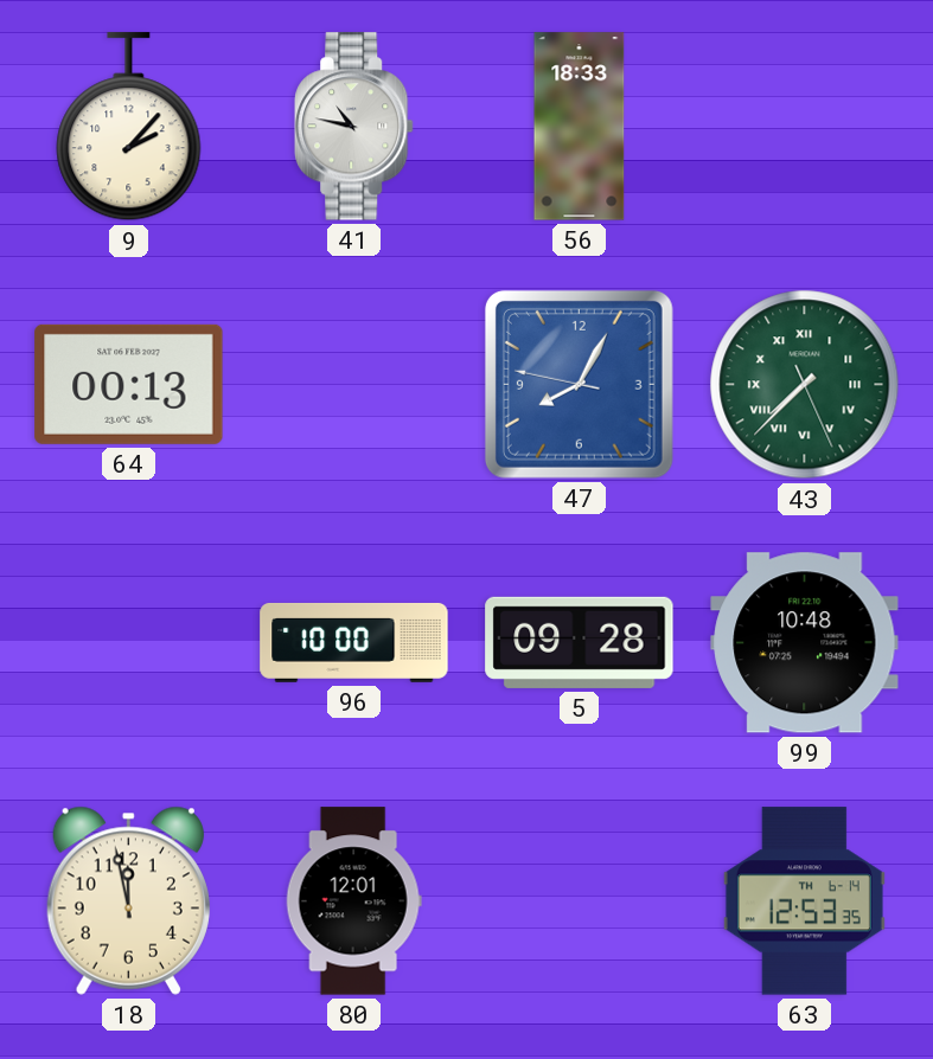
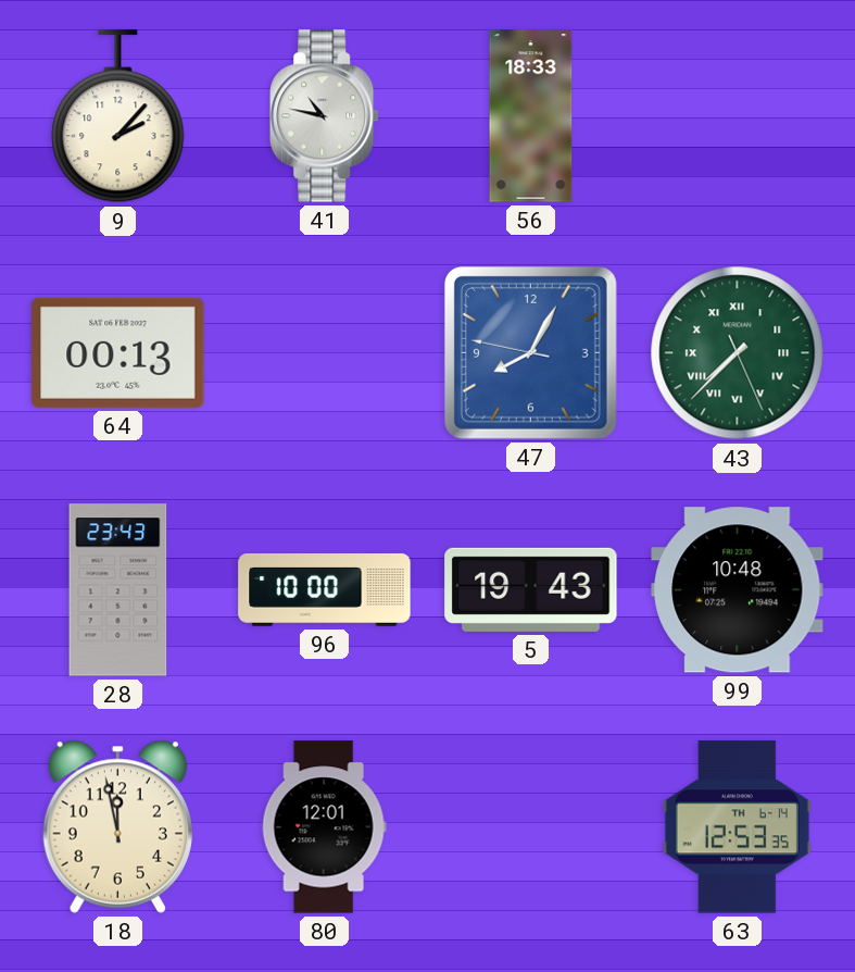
28: none -> 23:43
5: 09:28 -> 19:43
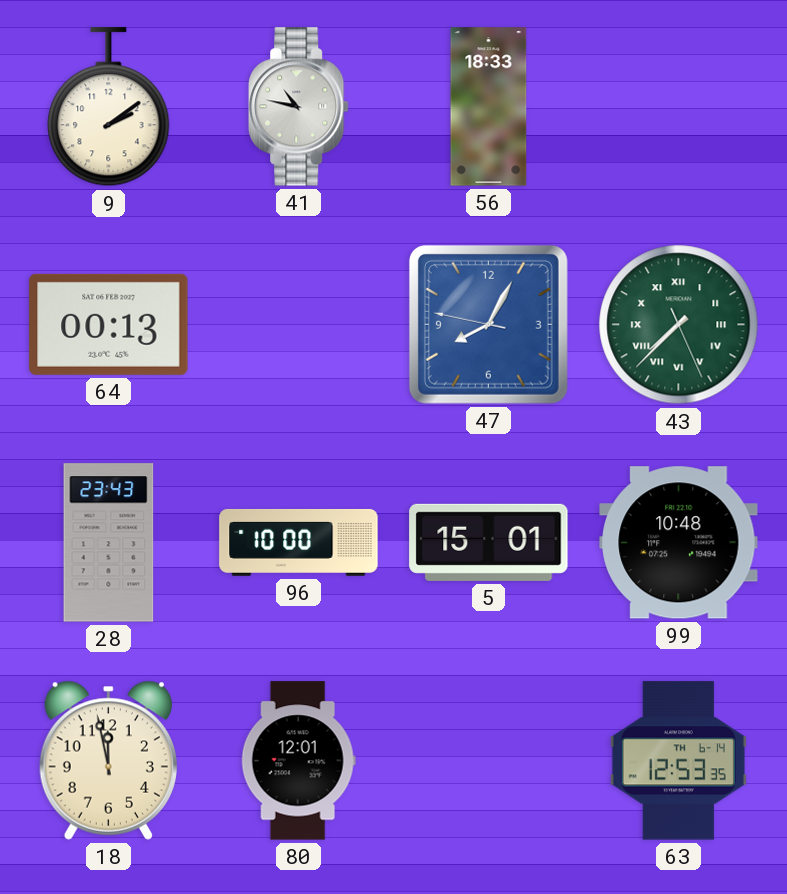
9: 2:07 -> 2:09
5: 19:43 -> 15:01
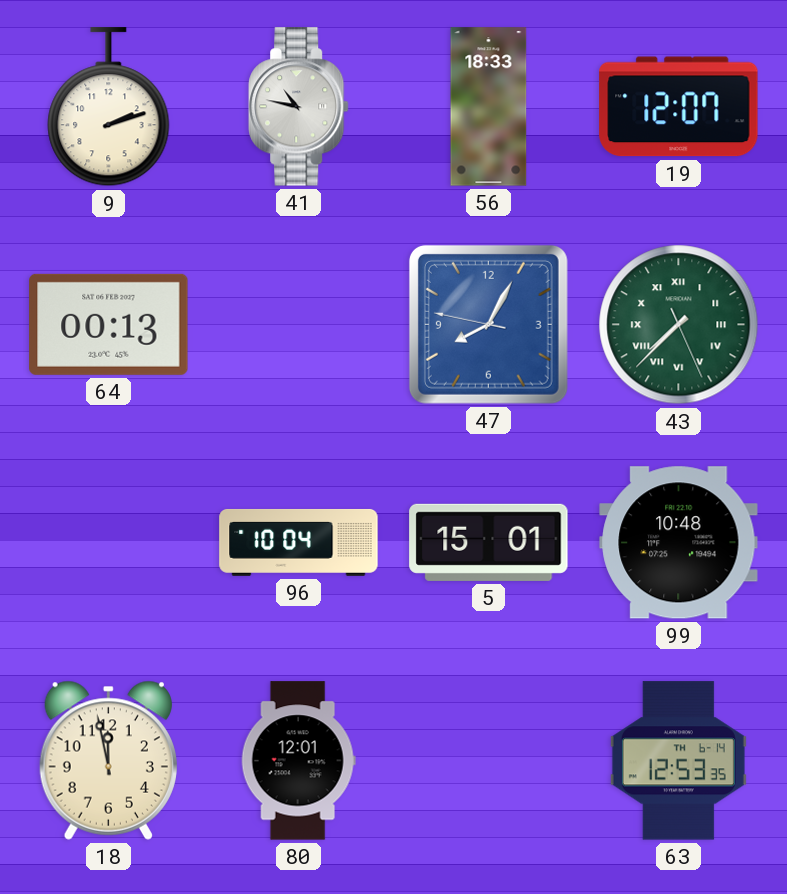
9: 2:09 -> 2:12
19: none -> 12:07
28: 23:43 -> none
96: 10:00 -> 10:04
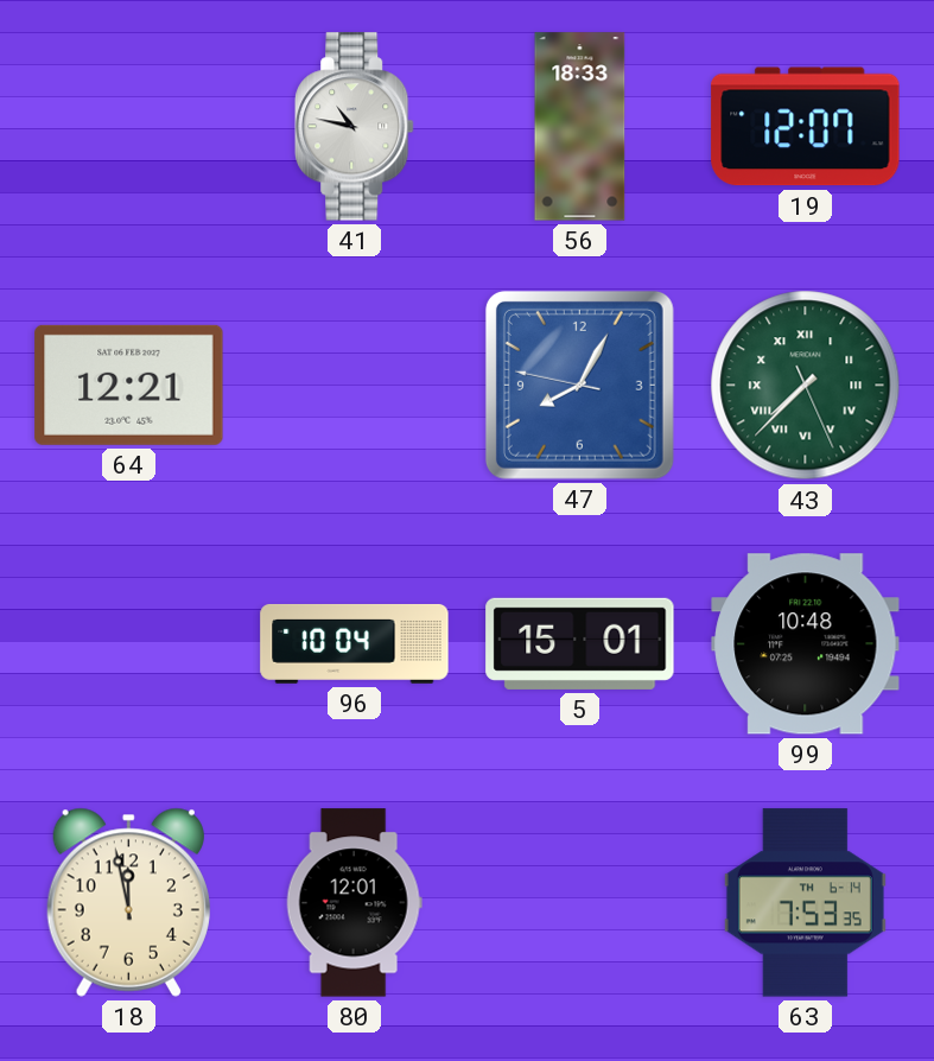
9: 2:12 -> none
64: 00:13 -> 12:21
63: 12:53 -> 7:53
